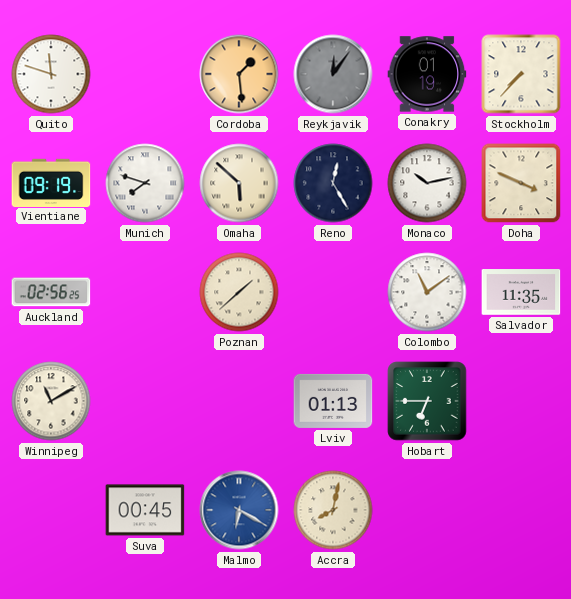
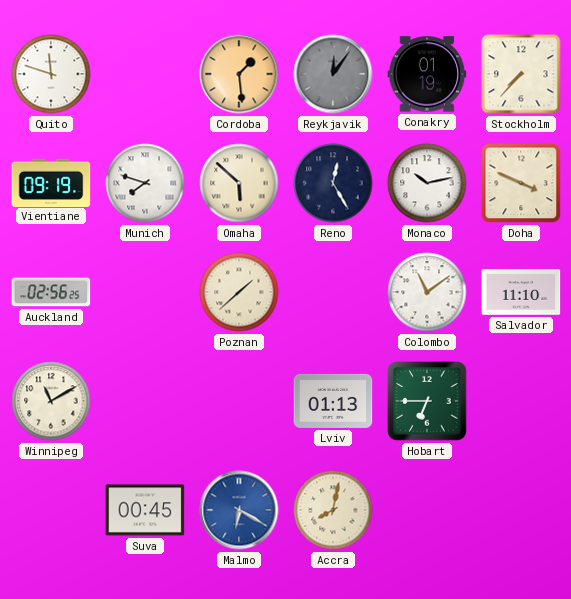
Salvador: 11:35 -> 11:10
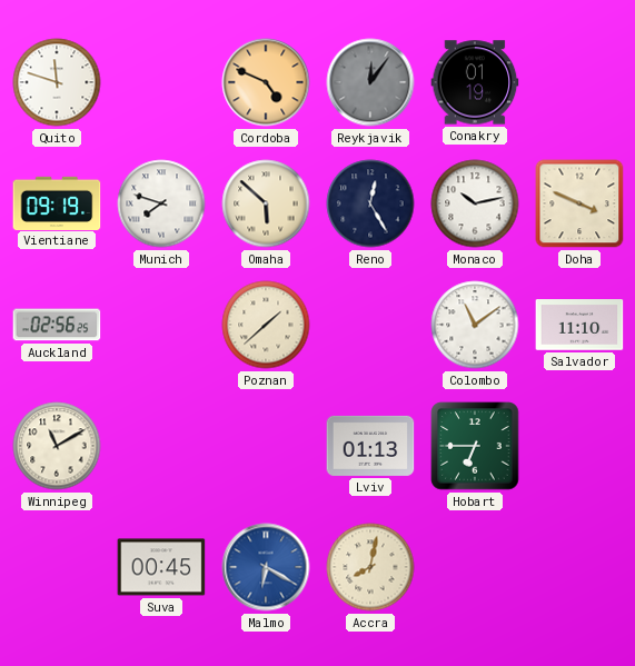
Cordoba: 1:29 -> 4:49
Stockholm: 7:37 -> none
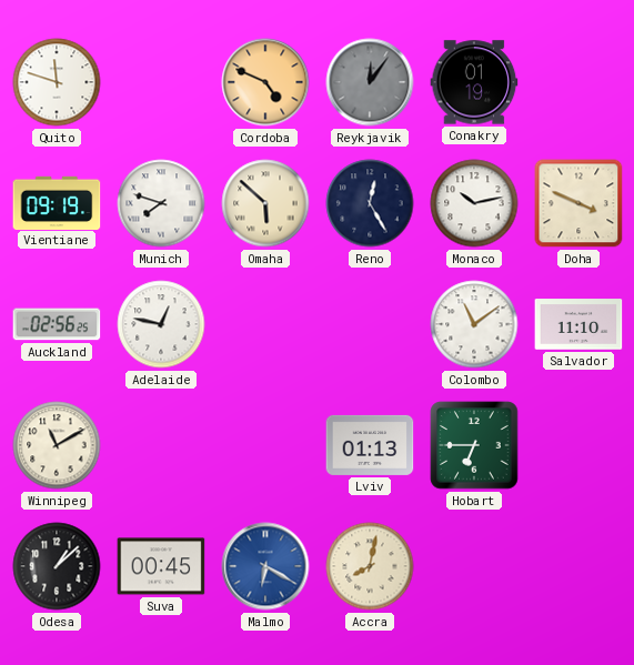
Adelaide: none -> 12:47
Poznan: 1:38 -> none
Odesa: none -> 1:08
